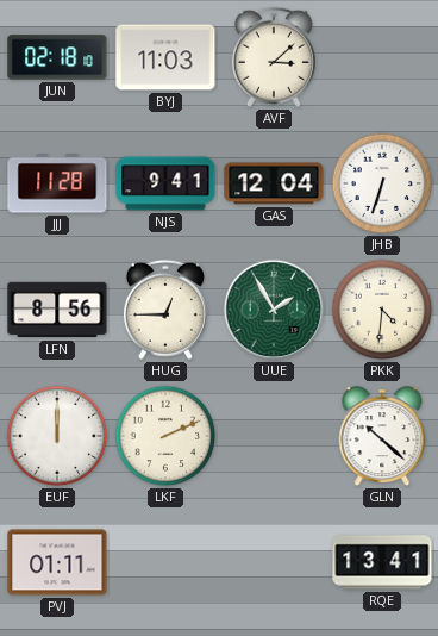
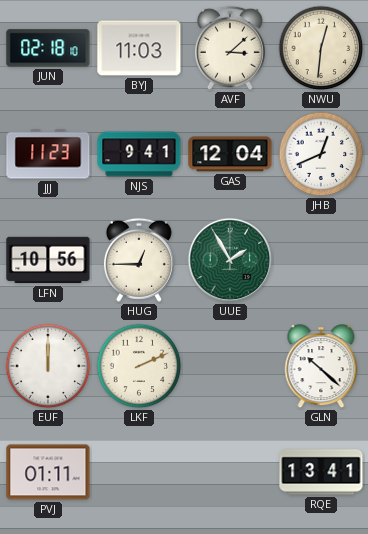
NWU: none -> 12:31
JJJ: 11:28 -> 11:23
JHB: 6:33 -> 12:41
LFN: 8:56 -> 10:56
PKK: 4:31 -> none
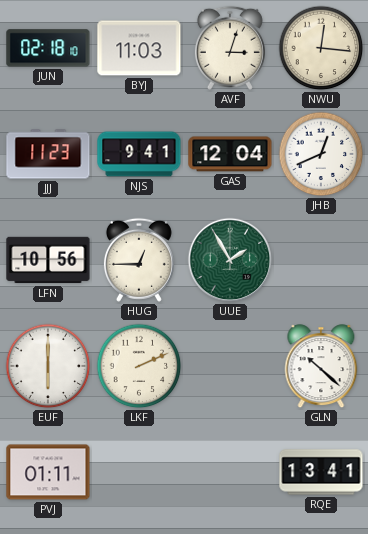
AVF: 3:08 -> 3:03
NWU: 12:31 -> 12:16
EUF: 12:00 -> 6:00
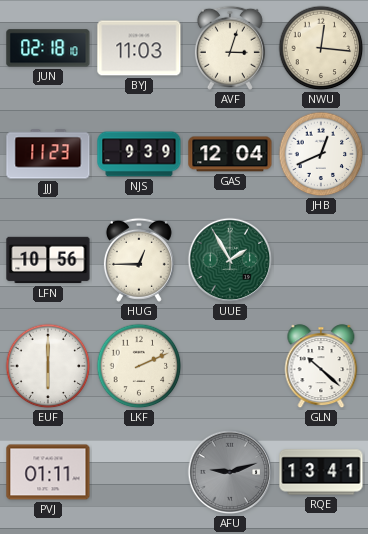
NJS: 9:41 -> 9:39
AFU: none -> 9:12
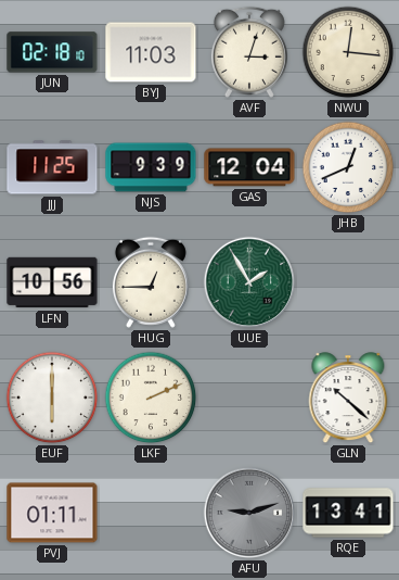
JJJ: 11:23 -> 11:25
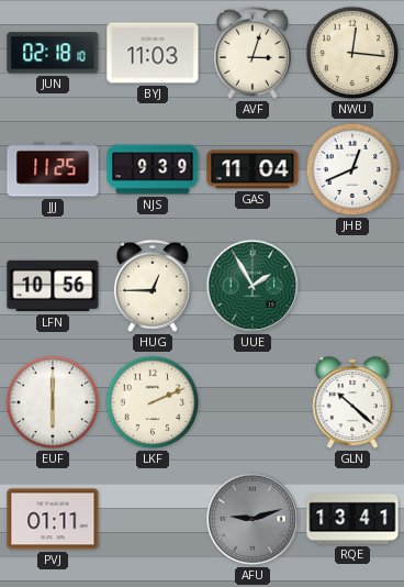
GAS: 12:04 -> 11:04
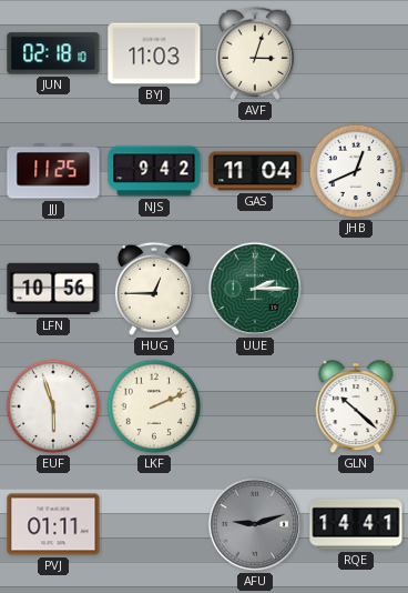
NWU: 12:16 -> none
NJS: 9:39 -> 9:42
UUE: 1:55 -> 2:15
EUF: 6:00 -> 5:57
RQE: 13:41 -> 14:41
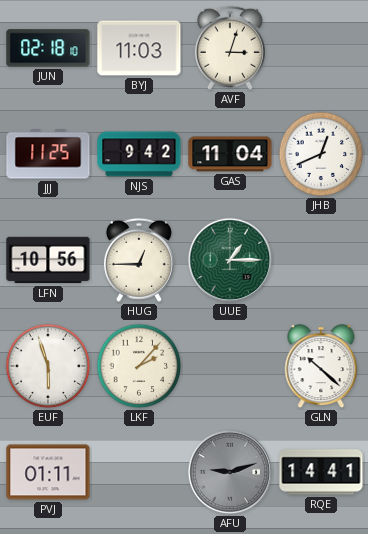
UUE: 2:15 -> 1:15
LKF: 2:11 -> 2:07
